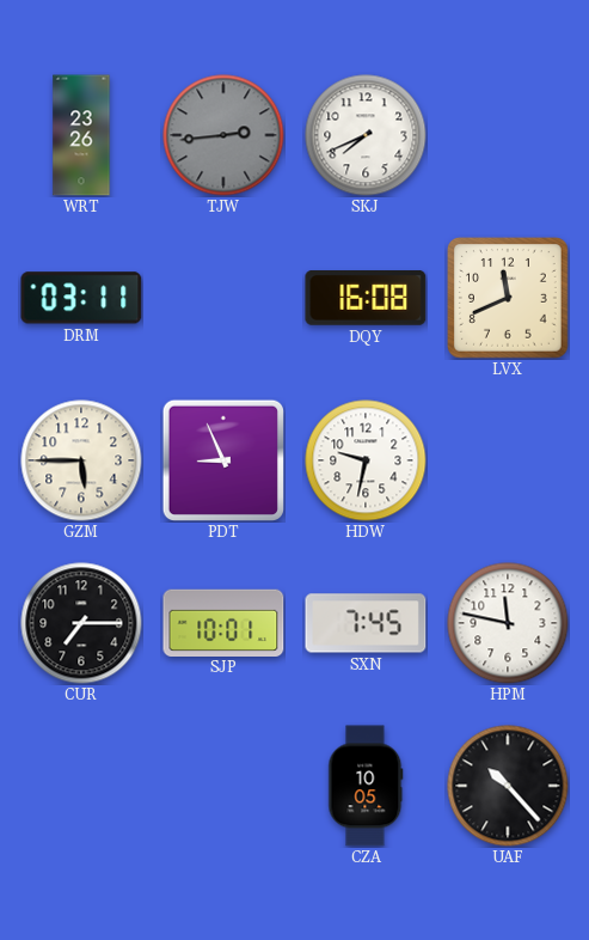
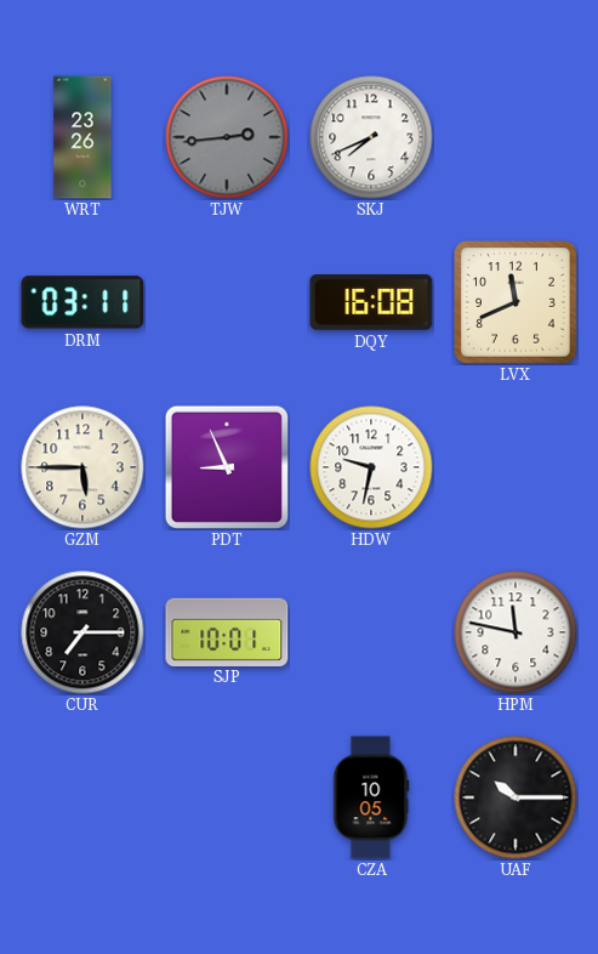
SXN: 7:45 -> none
UAF: 10:23 -> 10:15
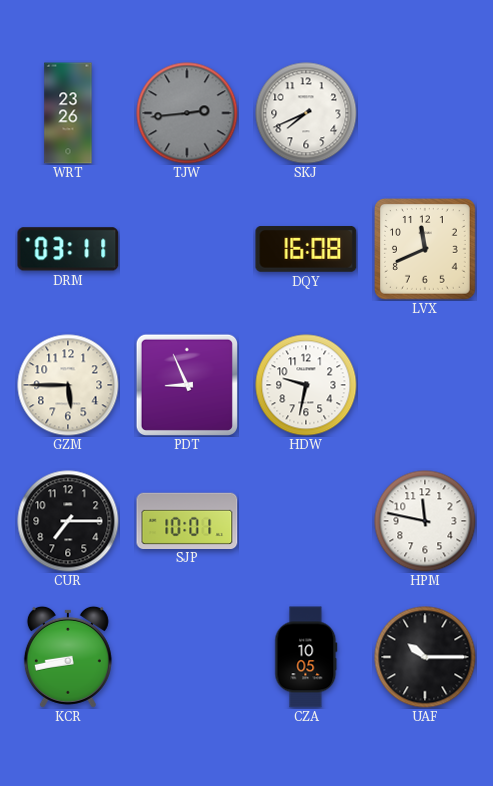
KCR: none -> 8:43
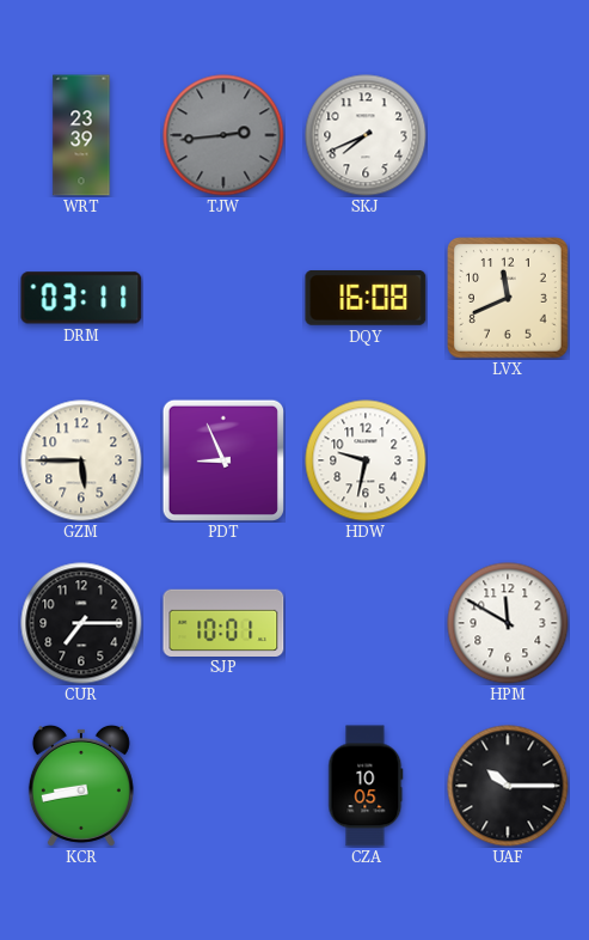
WRT: 23:26 -> 23:39
HPM: 11:47 -> 11:50
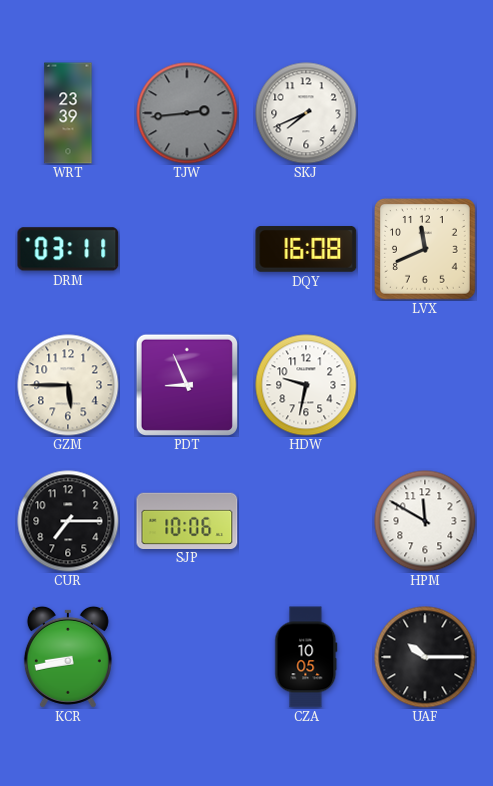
SJP: 10:01 -> 10:06
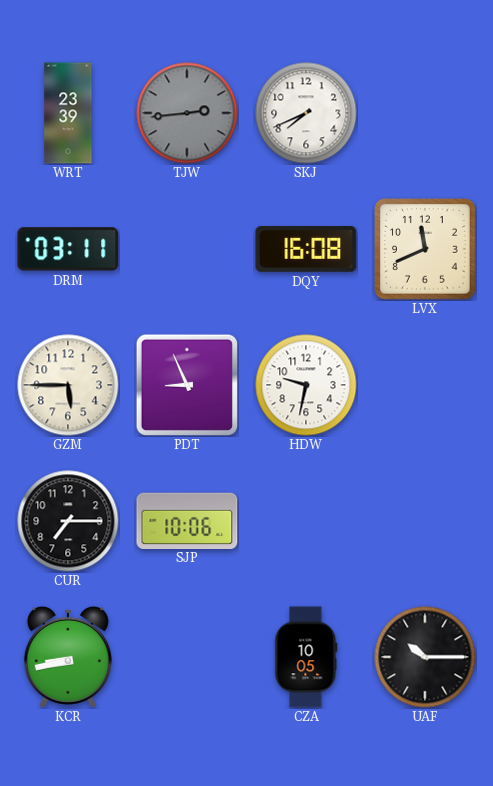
HPM: 11:50 -> none
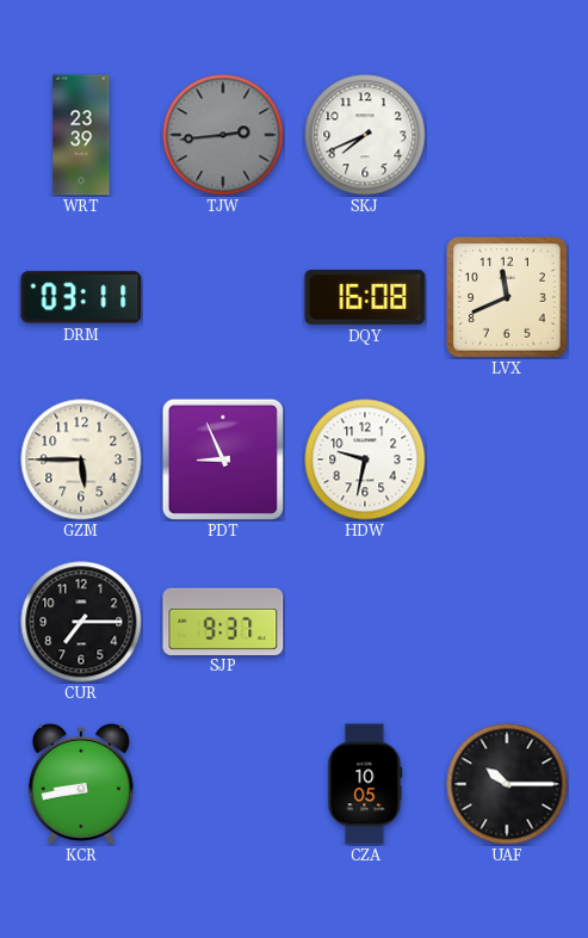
SJP: 10:06 -> 9:37
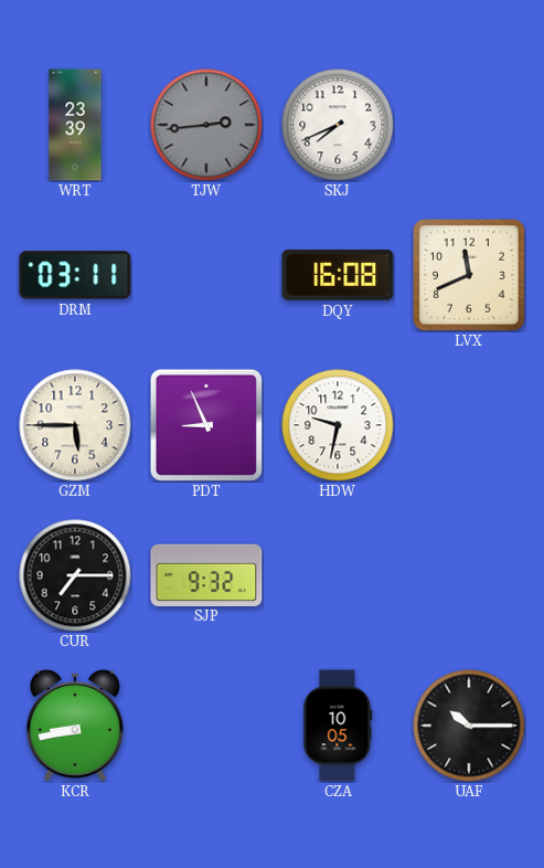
SJP: 9:37 -> 9:32
